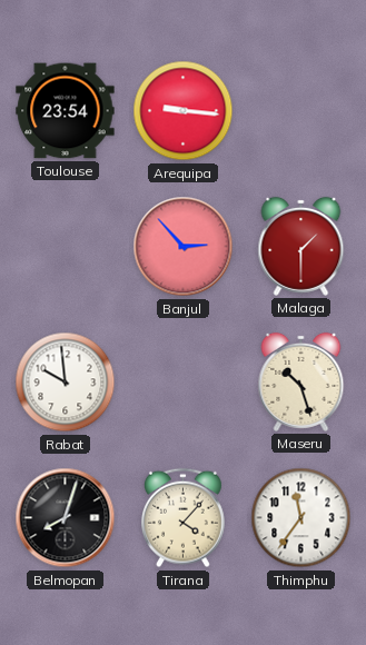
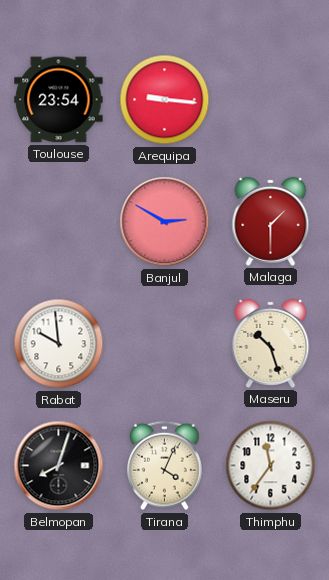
Banjul: 2:53 -> 2:50
Tirana: 4:07 -> 4:04
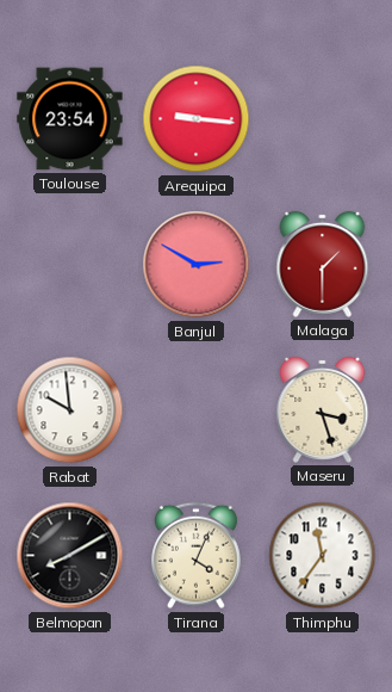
Maseru: 10:27 -> 3:27
Belmopan: 8:03 -> 8:10
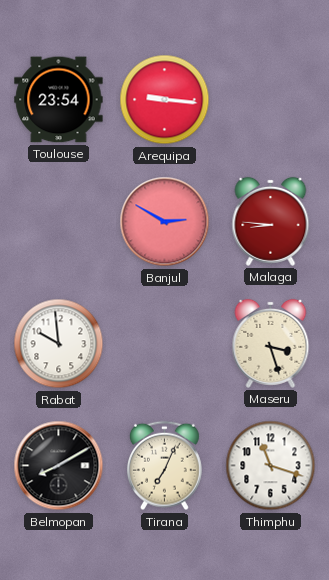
Malaga: 1:30 -> 8:46
Tirana: 4:04 -> 7:04
Thimphu: 11:36 -> 11:18
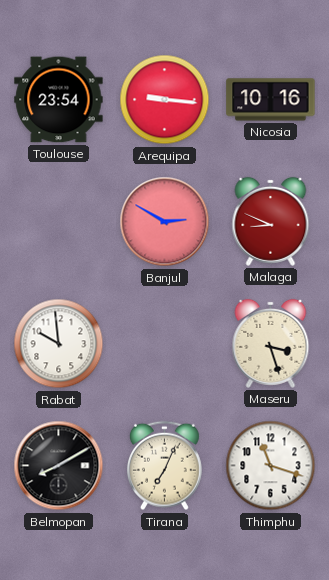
Nicosia: none -> 10:16
Malaga: 8:46 -> 8:49
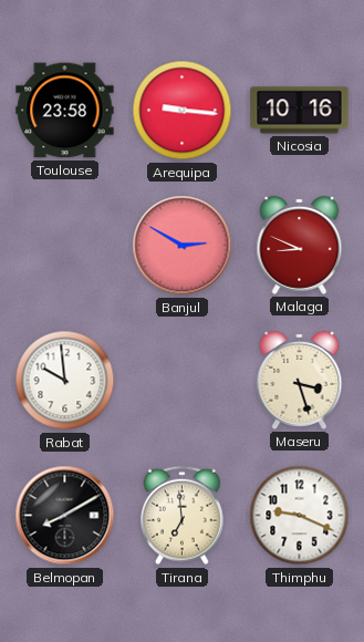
Toulouse: 23:54 -> 23:58
Tirana: 7:04 -> 6:59
Thimphu: 11:18 -> 9:19
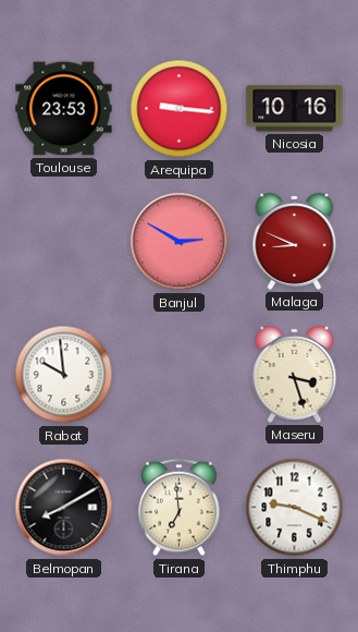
Toulouse: 23:58 -> 23:53
